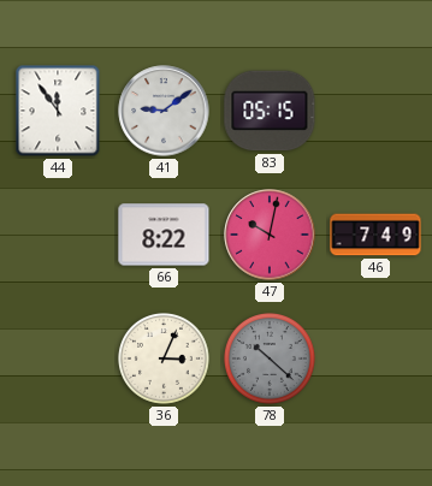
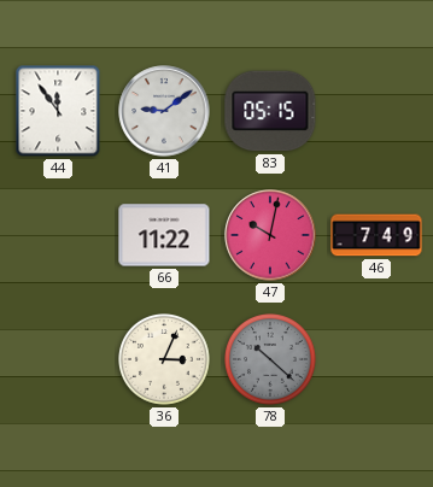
66: 8:22 -> 11:22
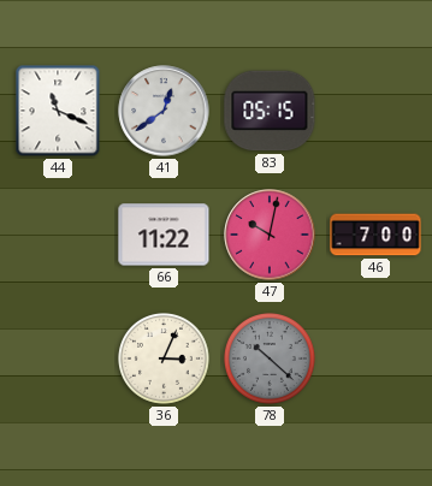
44: 11:54 -> 11:19
41: 9:09 -> 12:39
46: 7:49 -> 7:00
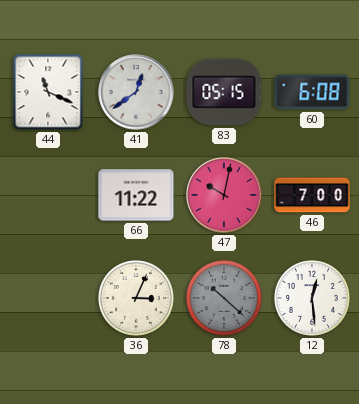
60: none -> 6:08
12: none -> 12:29
